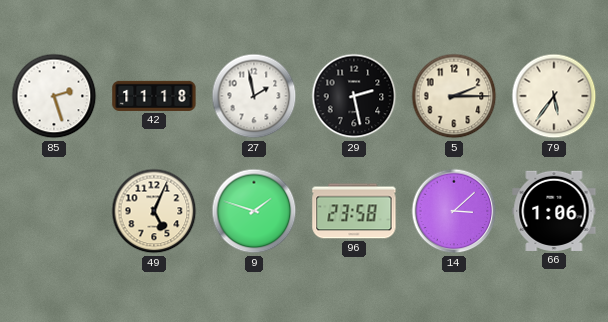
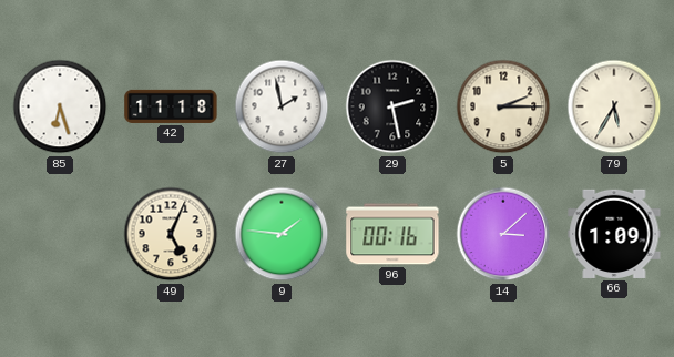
85: 2:27 -> 6:27
79: 5:36 -> 5:35
9: 1:48 -> 1:46
96: 23:58 -> 00:16
66: 1:06 -> 1:09
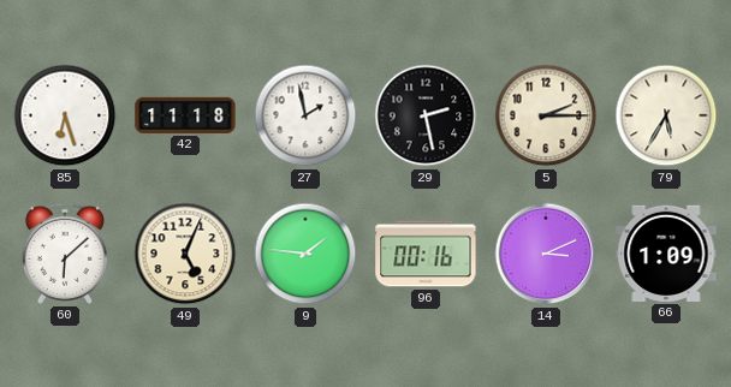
60: none -> 6:08
14: 3:08 -> 3:11
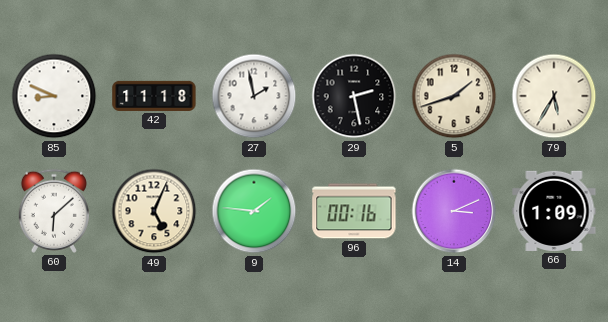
85: 6:27 -> 8:49
5: 2:15 -> 1:42
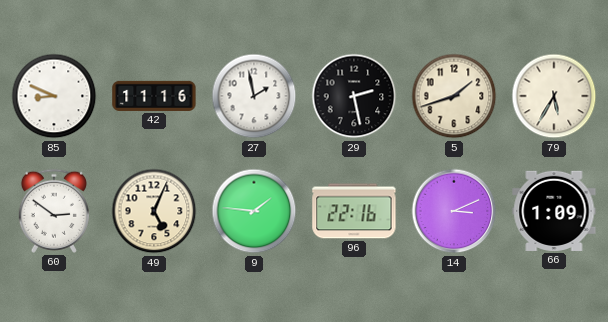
42: 11:18 -> 11:16
60: 6:08 -> 2:51
96: 00:16 -> 22:16
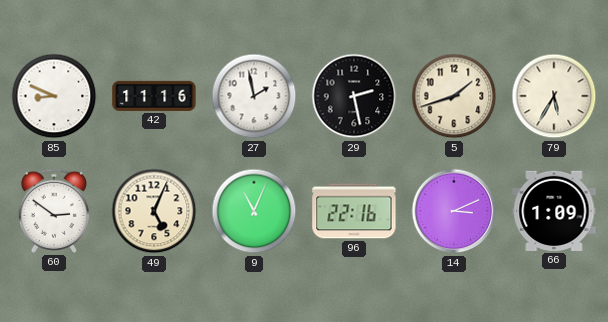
9: 1:46 -> 11:04
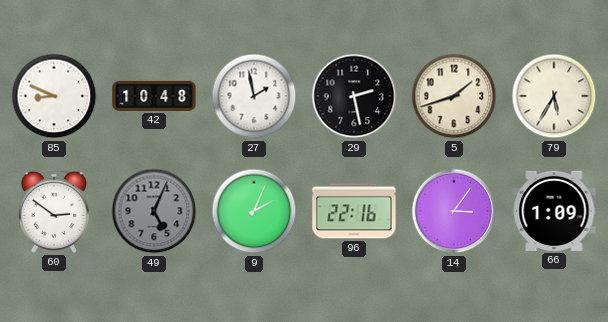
42: 11:16 -> 10:48
49 dial: cream -> grey
9: 11:04 -> 2:04
14: 3:11 -> 3:06
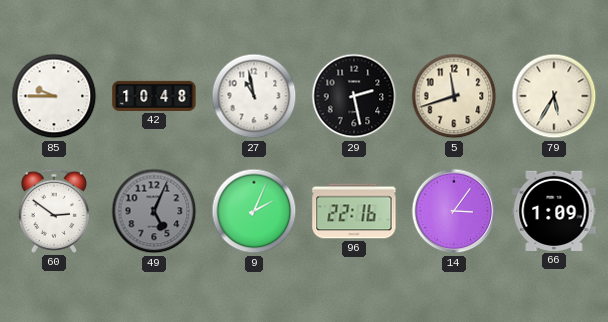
85: 8:49 -> 9:45
27: 1:58 -> 10:58
5: 1:42 -> 11:42
